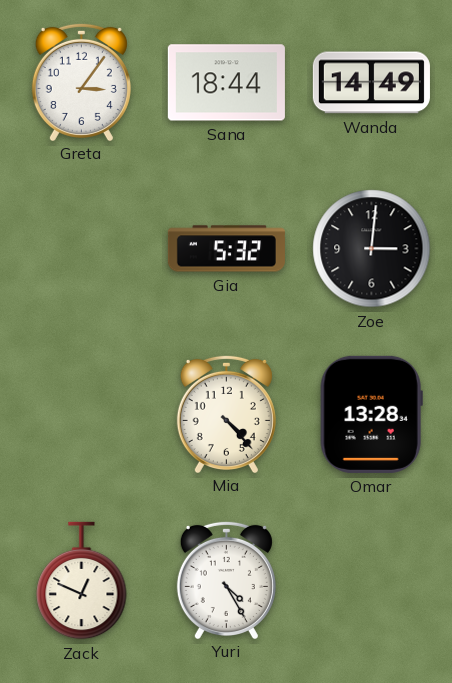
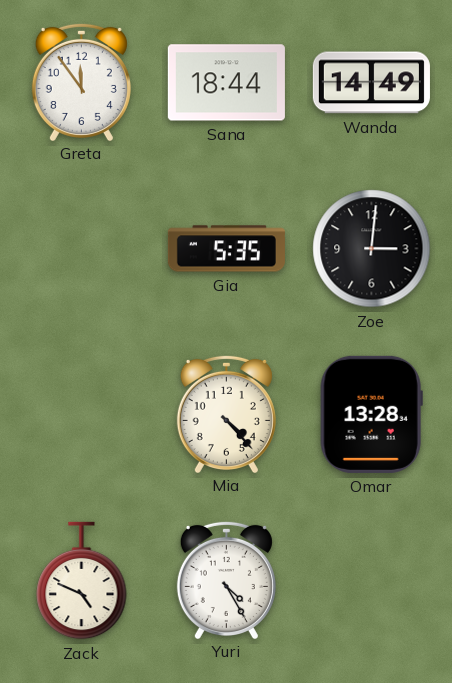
Greta: 3:06 -> 11:54
Gia: 5:32 -> 5:35
Zack: 12:49 -> 4:49
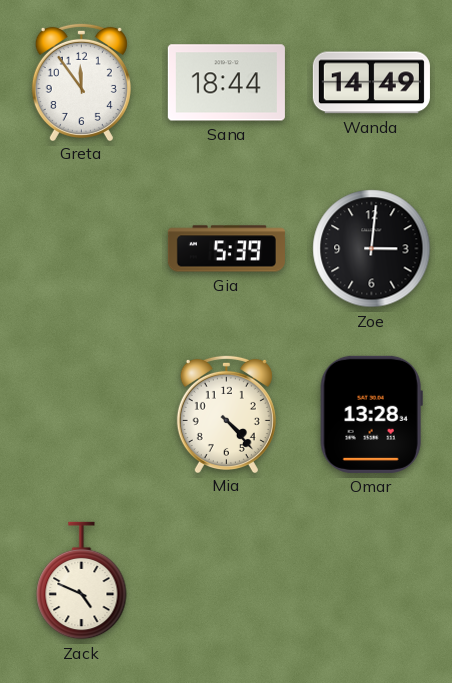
Gia: 5:35 -> 5:39
Yuri: 4:25 -> none
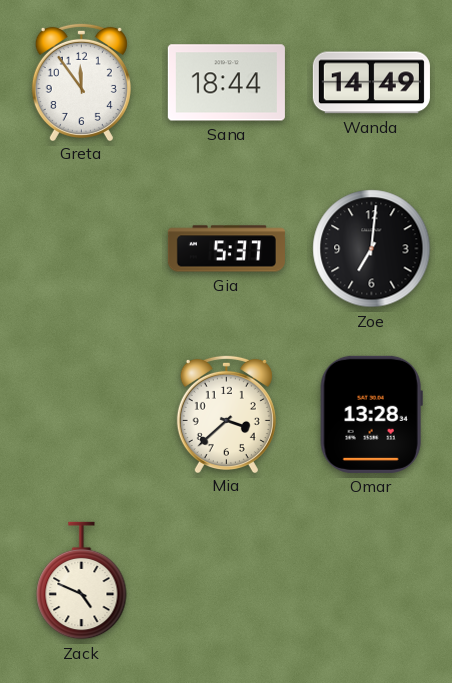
Gia: 5:39 -> 5:37
Zoe: 3:01 -> 7:01
Mia: 4:23 -> 3:38
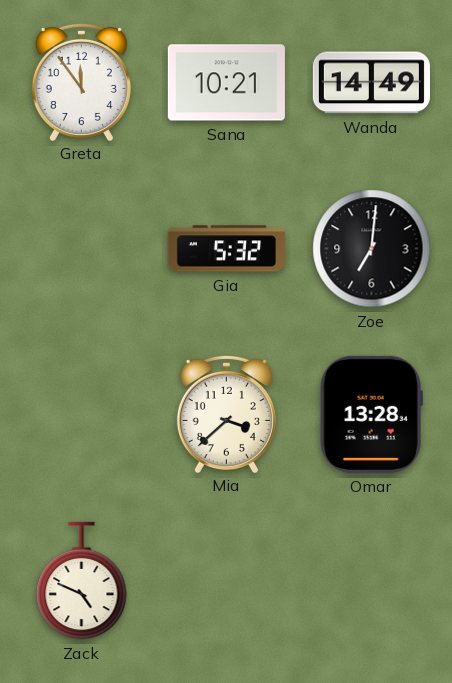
Sana: 18:44 -> 10:21
Gia: 5:37 -> 5:32
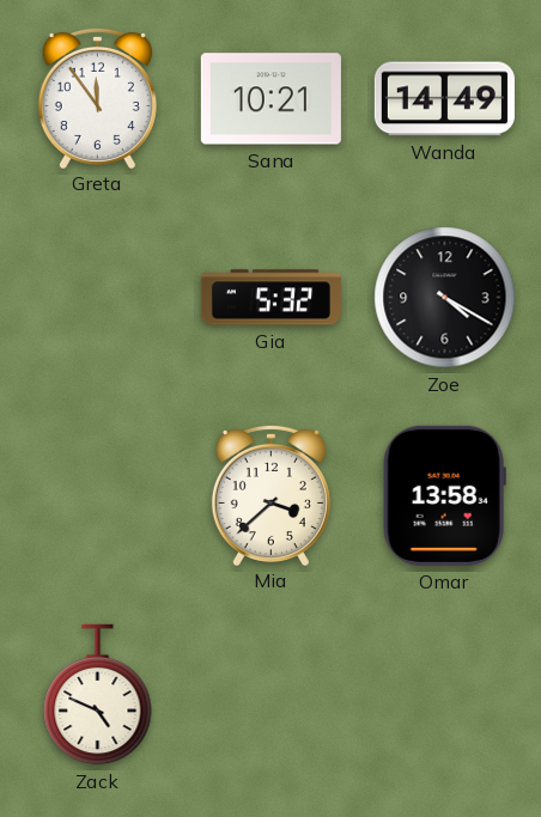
Zoe: 7:01 -> 4:20
Omar: 13:28 -> 13:58
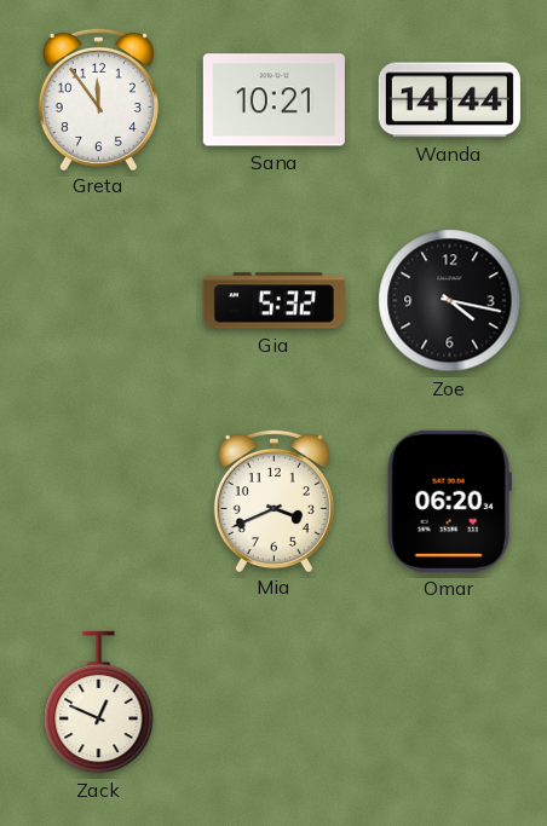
Wanda: 14:49 -> 14:44
Zoe: 4:20 -> 4:17
Mia: 3:38 -> 3:41
Omar: 13:58 -> 06:20
Zack: 4:49 -> 12:49
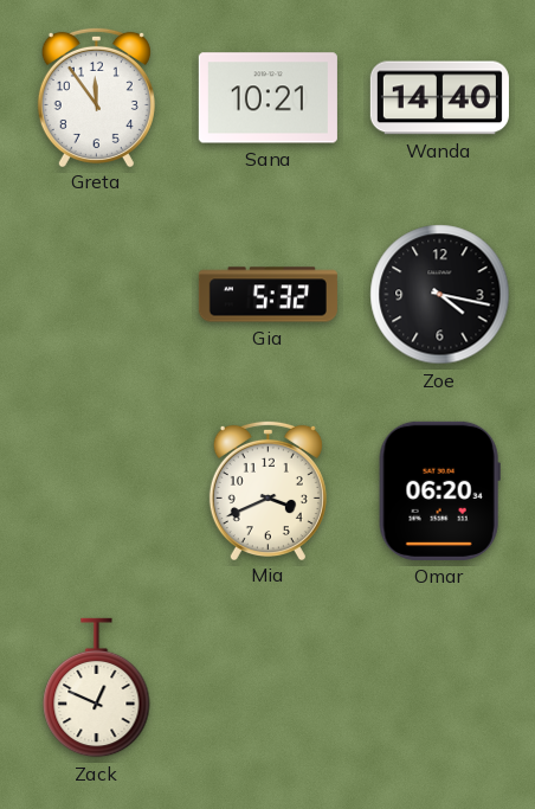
Wanda: 14:44 -> 14:40
